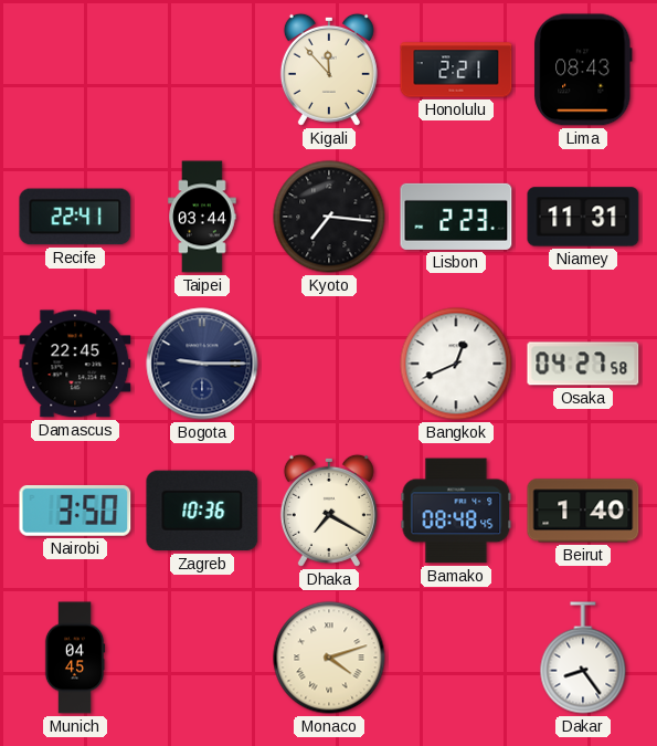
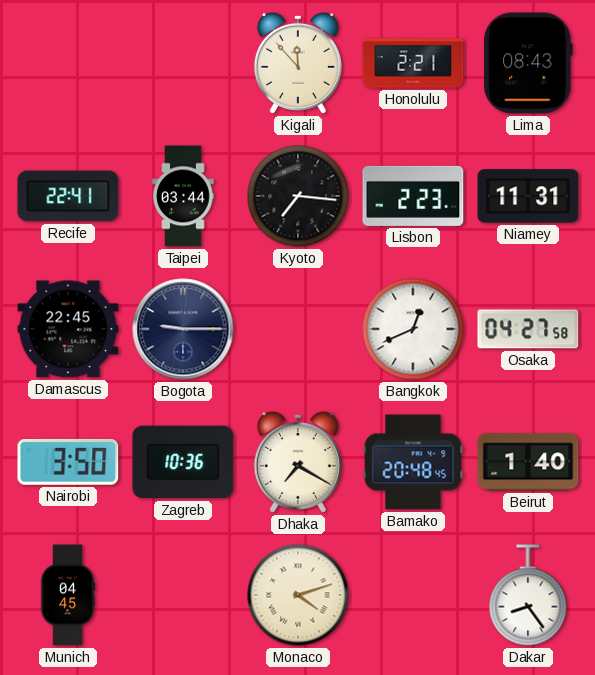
Bamako: 08:48 -> 20:48
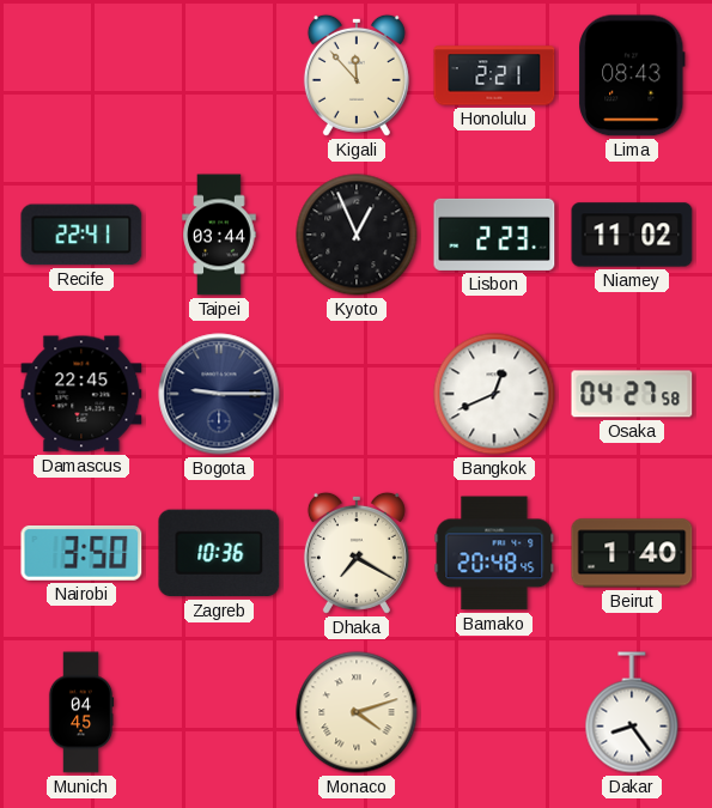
Kyoto: 7:16 -> 12:56
Niamey: 11:31 -> 11:02
